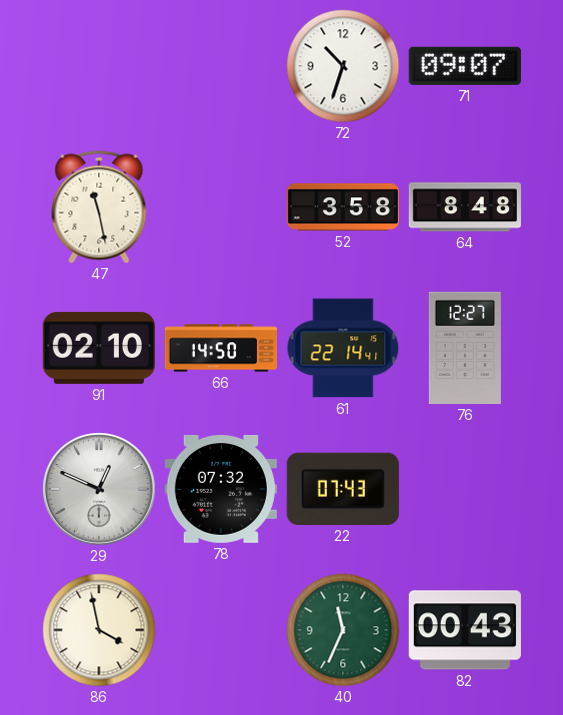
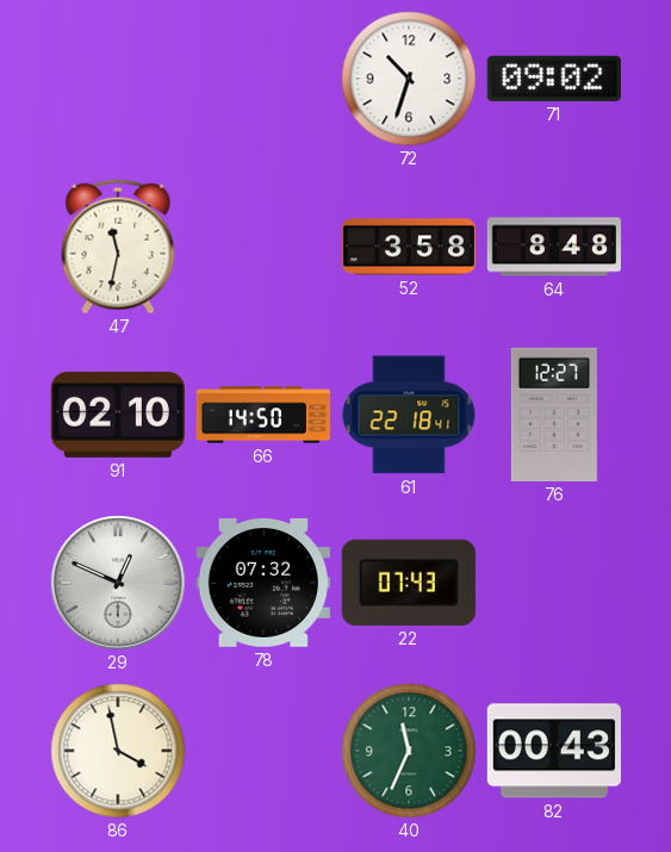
71: 09:07 -> 09:02
47: 11:28 -> 11:32
61: 22:14 -> 22:18
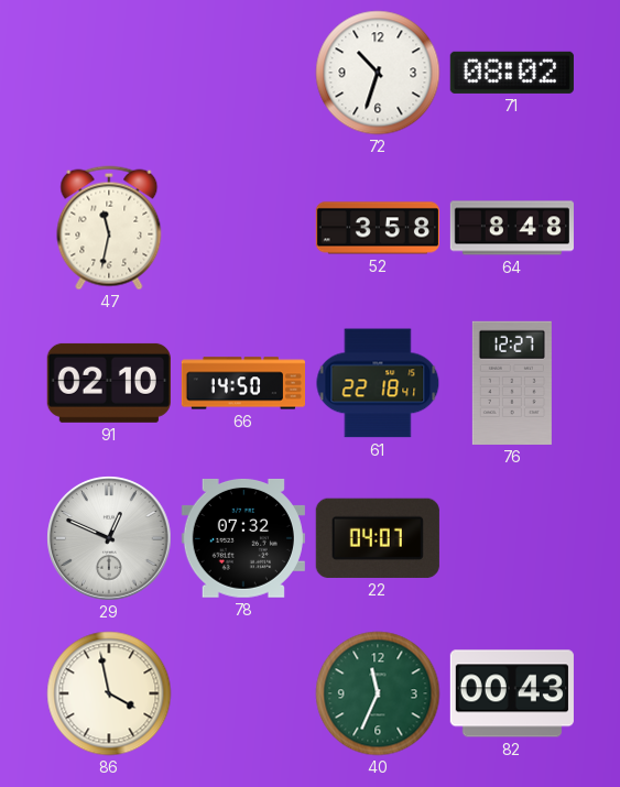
71: 09:02 -> 08:02
22: 07:43 -> 04:07
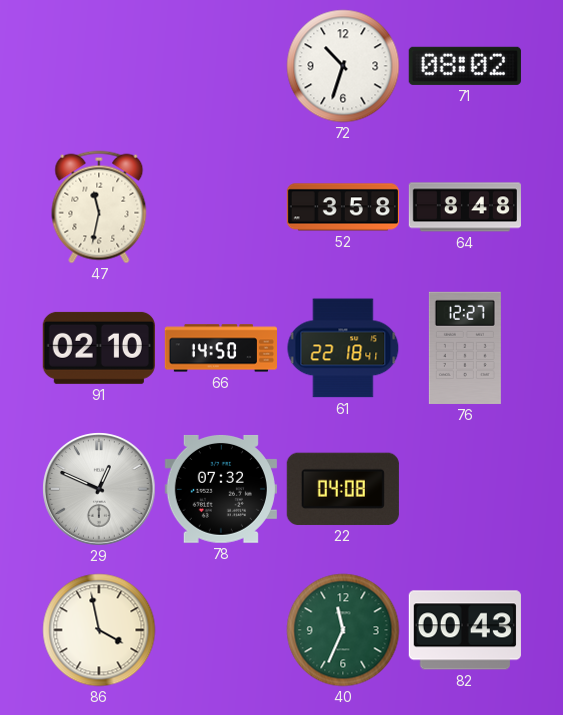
22: 04:07 -> 04:08
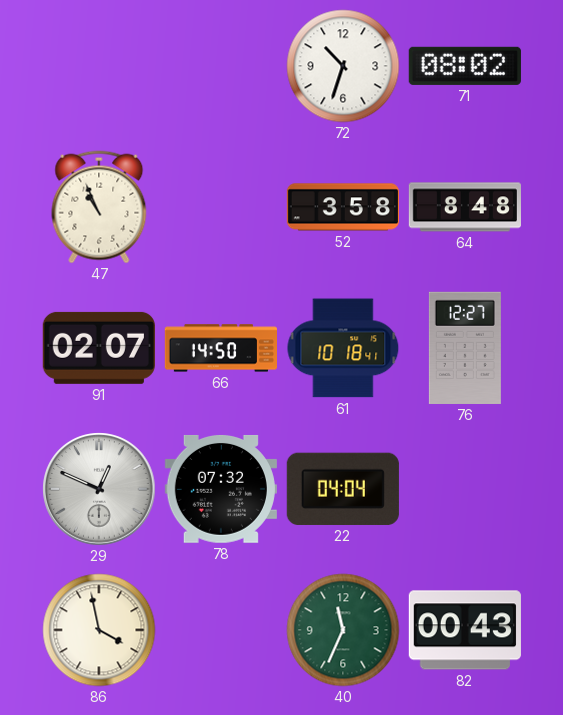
47: 11:32 -> 10:56
91: 02:10 -> 02:07
61: 22:18 -> 10:18
22: 04:08 -> 04:04
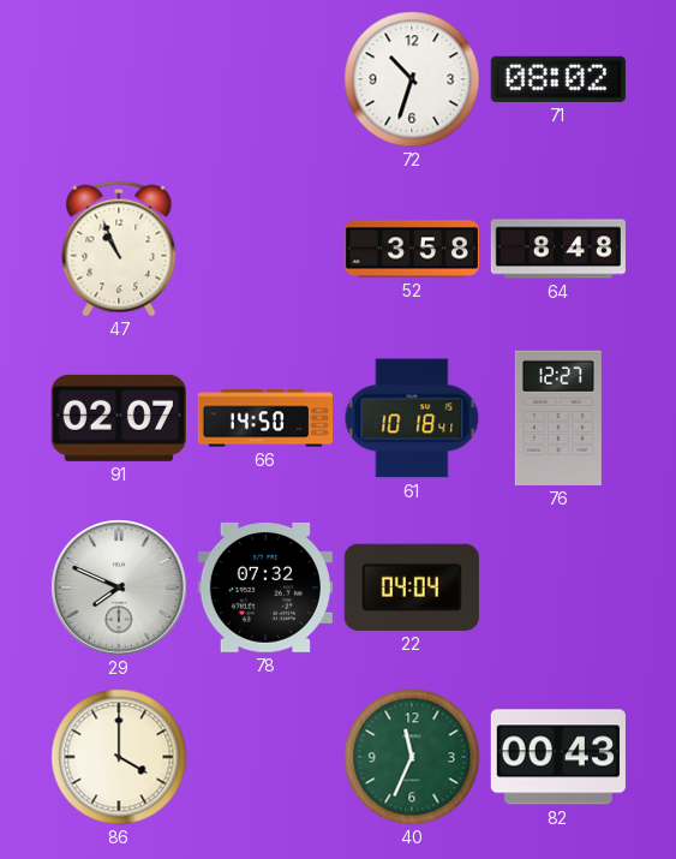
29: 12:49 -> 7:49
86: 3:58 -> 4:00
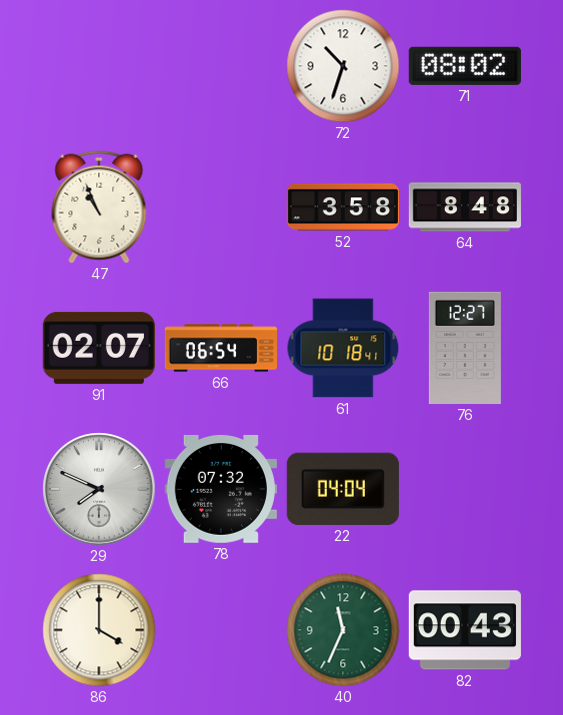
66: 14:50 -> 06:54
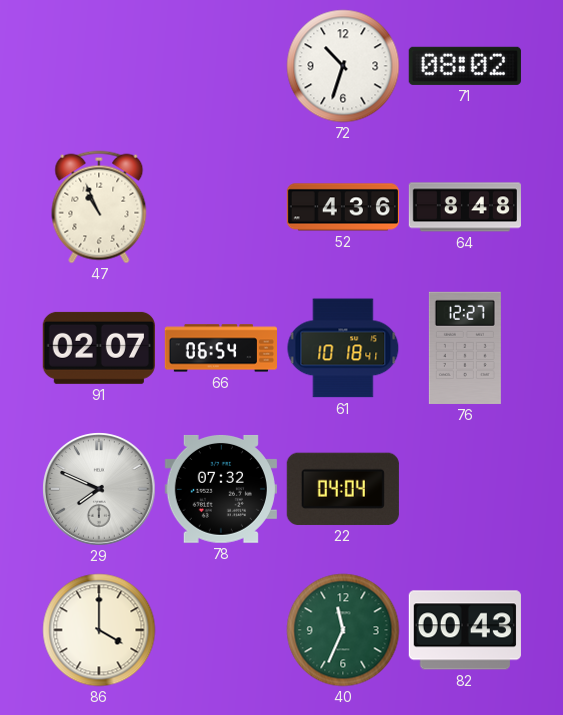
52: 3:58 -> 4:36
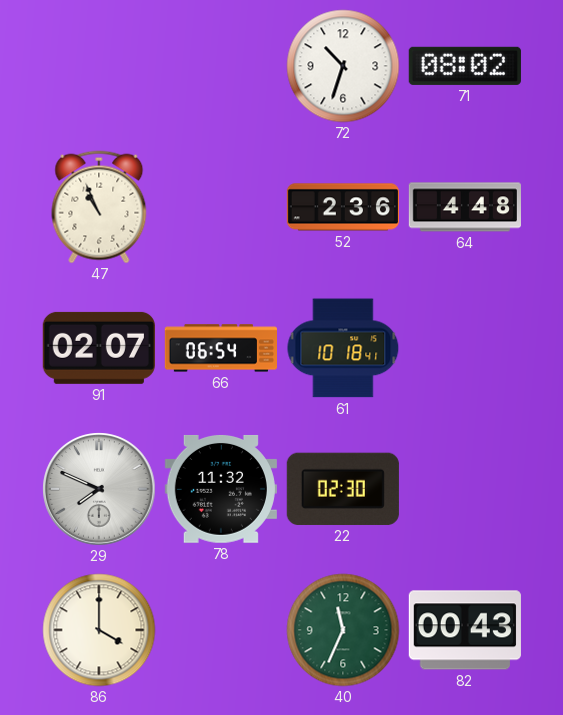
52: 4:36 -> 2:36
64: 8:48 -> 4:48
76: 12:27 -> none
78: 07:32 -> 11:32
22: 04:04 -> 02:30
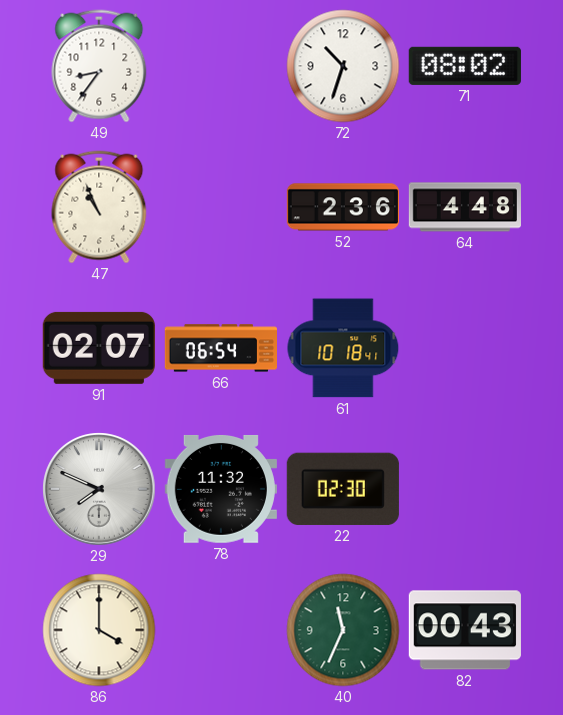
49: none -> 8:36
